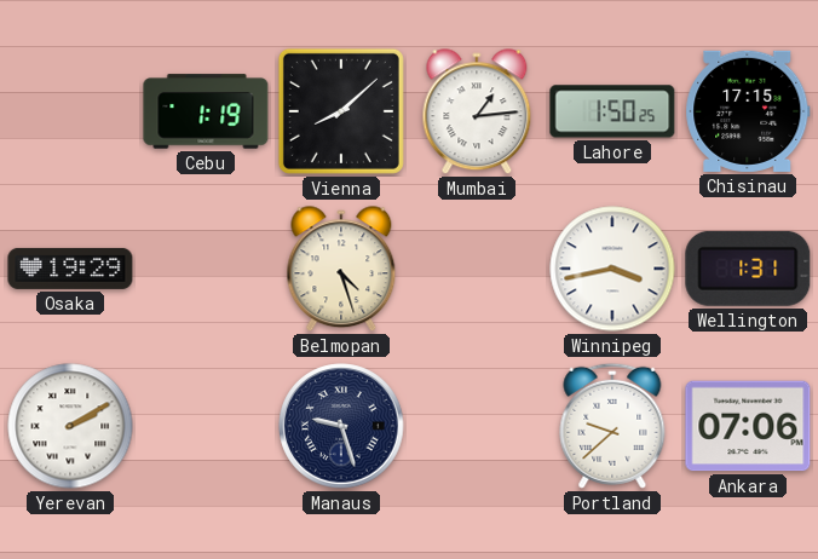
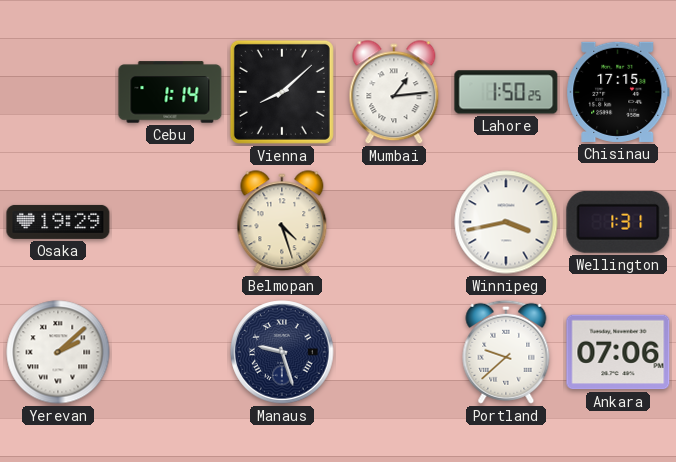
Cebu: 1:19 -> 1:14
Yerevan: 2:10 -> 2:08
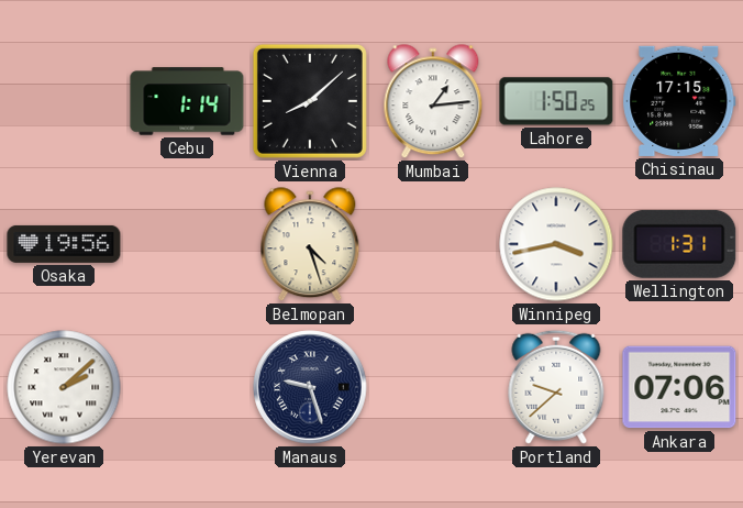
Osaka: 19:29 -> 19:56
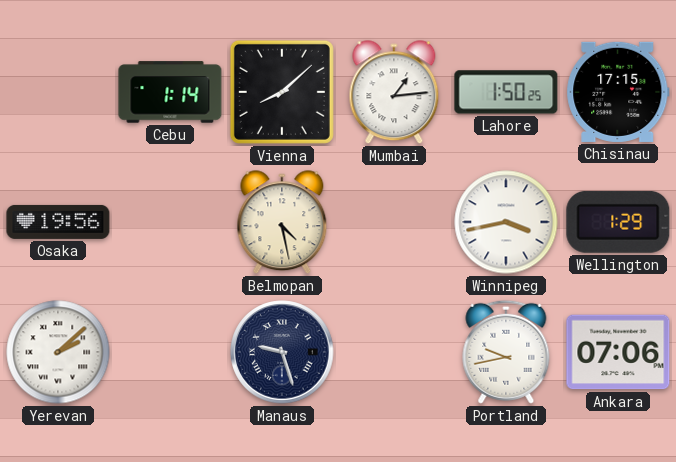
Belmopan: 4:27 -> 4:28
Wellington: 1:31 -> 1:29
Portland: 9:38 -> 9:43
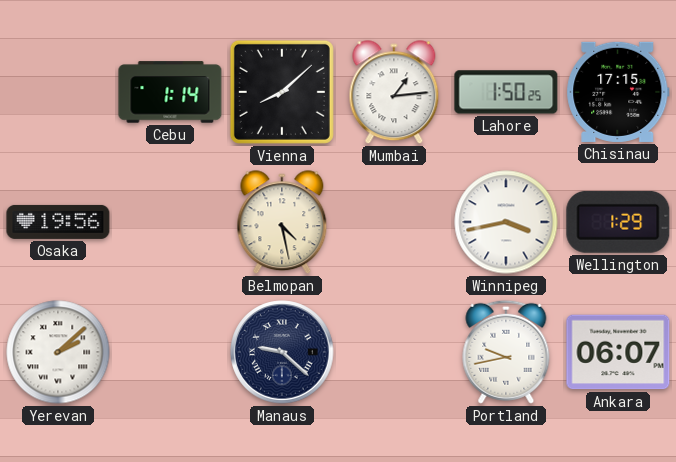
Manaus: 9:27 -> 9:22
Ankara: 07:06 -> 06:07
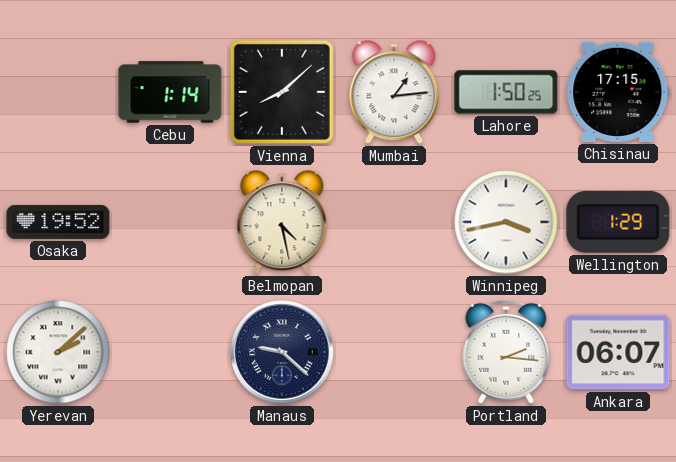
Osaka: 19:56 -> 19:52
Portland: 9:43 -> 2:16
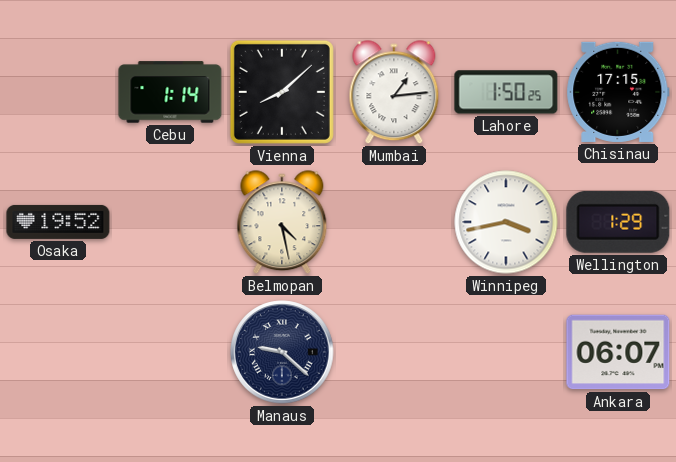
Yerevan: 2:08 -> none
Portland: 2:16 -> none
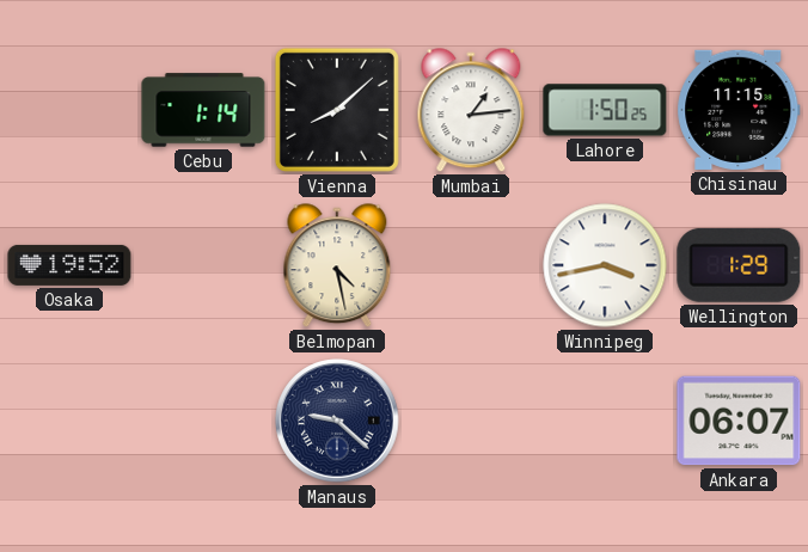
Chisinau: 17:15 -> 11:15
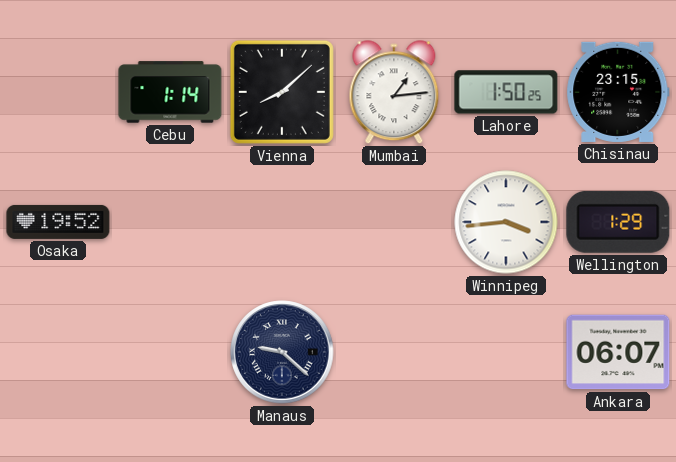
Chisinau: 11:15 -> 23:15
Belmopan: 4:28 -> none
Winnipeg: 3:43 -> 3:44
